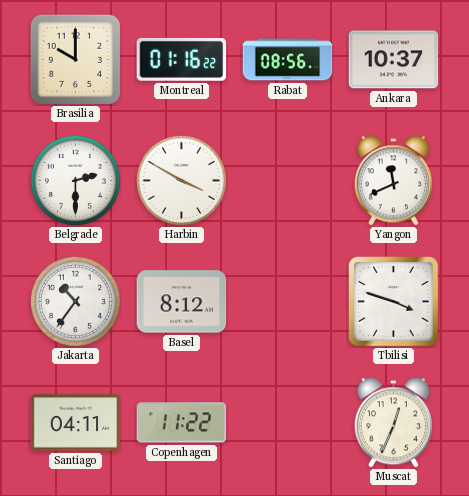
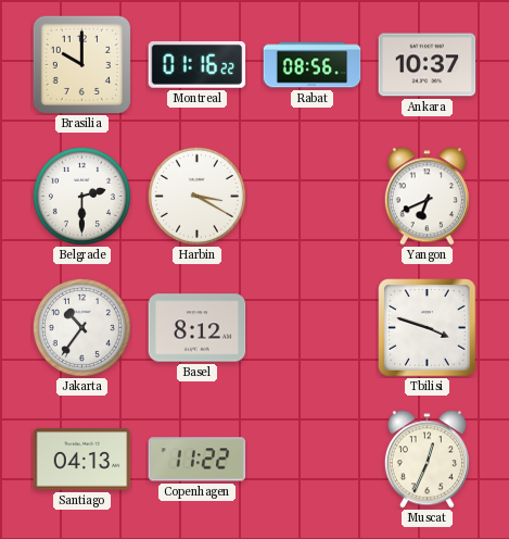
Harbin: 3:50 -> 3:20
Yangon: 11:41 -> 6:41
Santiago: 04:11 -> 04:13
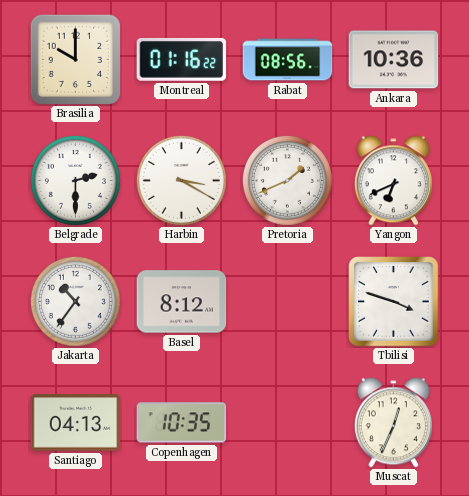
Ankara: 10:37 -> 10:36
Pretoria: none -> 1:41
Copenhagen: 11:22 -> 10:35
